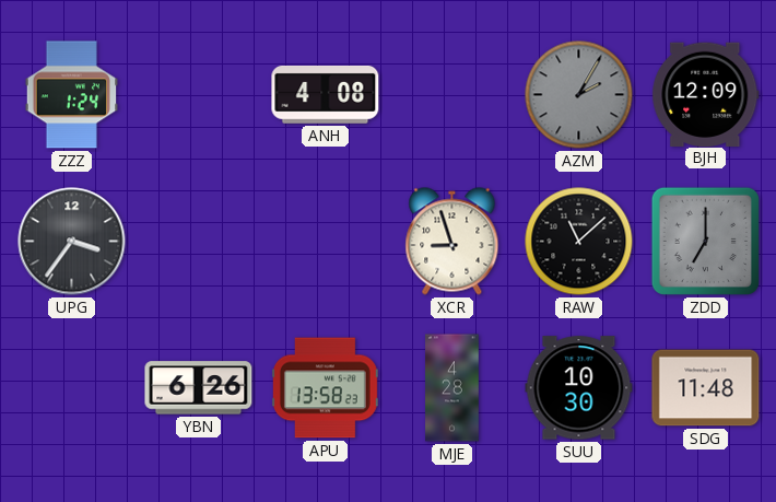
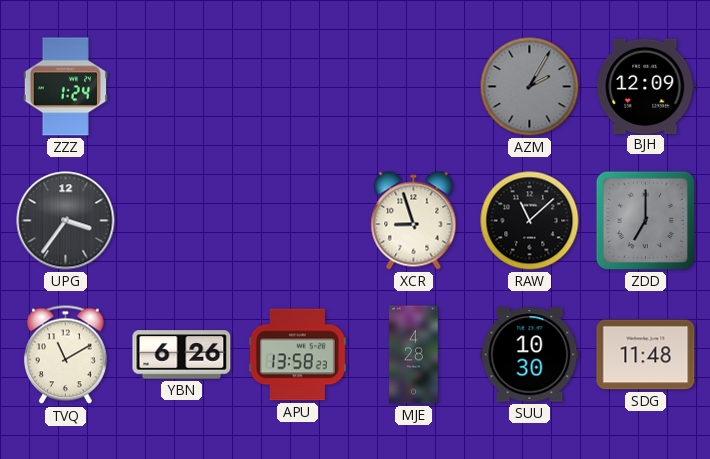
ANH: 4:08 -> none
TVQ: none -> 11:10
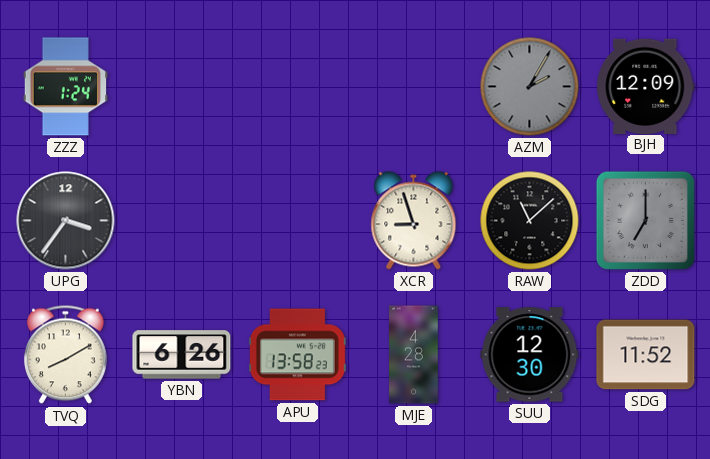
TVQ: 11:10 -> 8:10
SUU: 10:30 -> 12:30
SDG: 11:48 -> 11:52
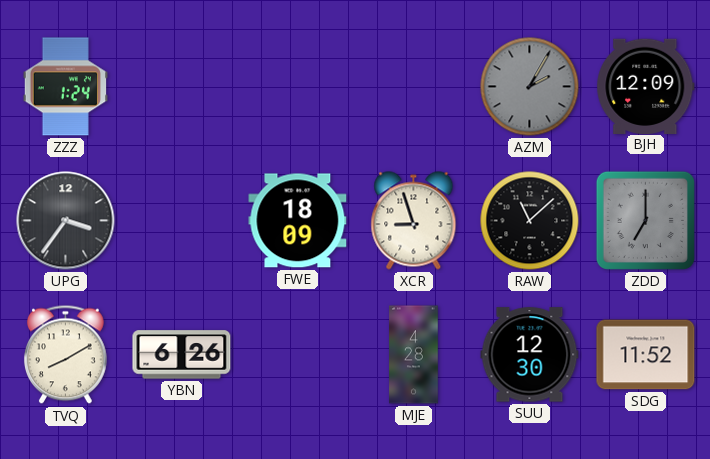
FWE: none -> 18:09
APU: 13:58 -> none
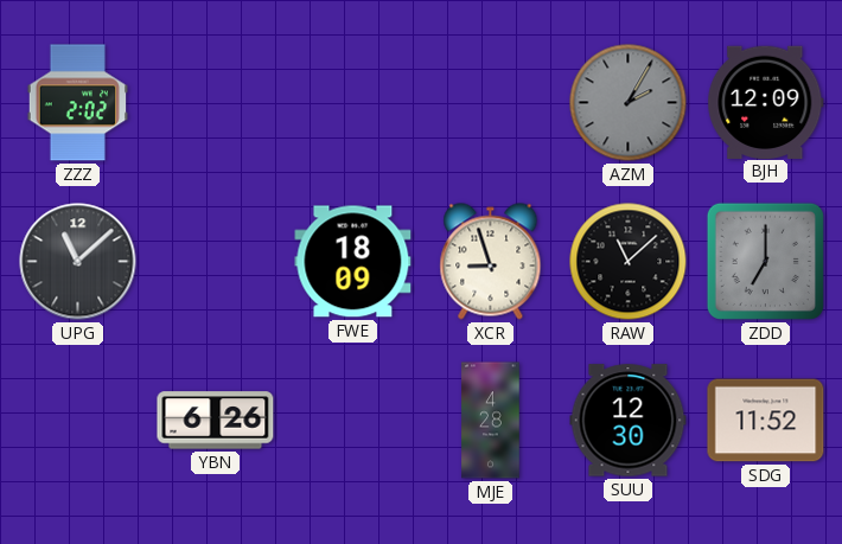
ZZZ: 1:24 -> 2:02
UPG: 3:36 -> 11:08
TVQ: 8:10 -> none
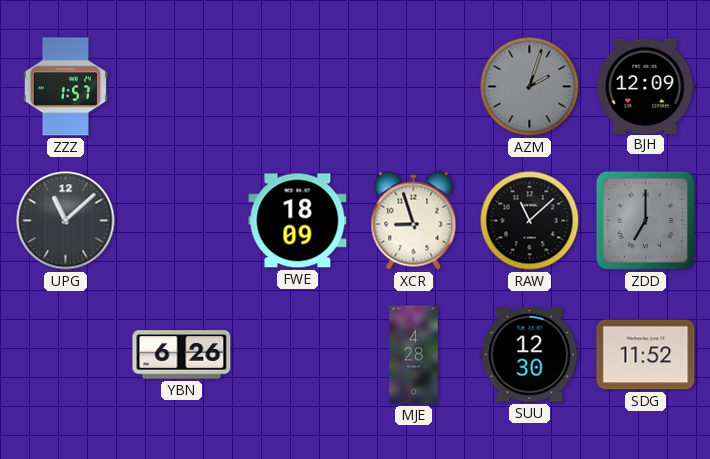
ZZZ: 2:02 -> 1:57
AZM: 2:05 -> 2:03
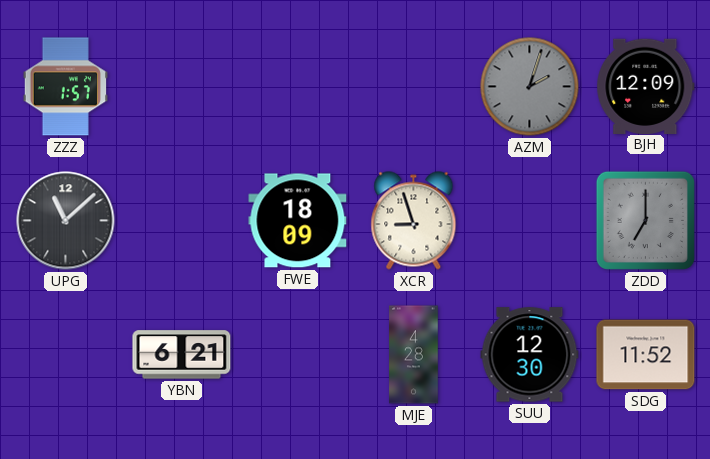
RAW: 11:08 -> none
YBN: 6:26 -> 6:21
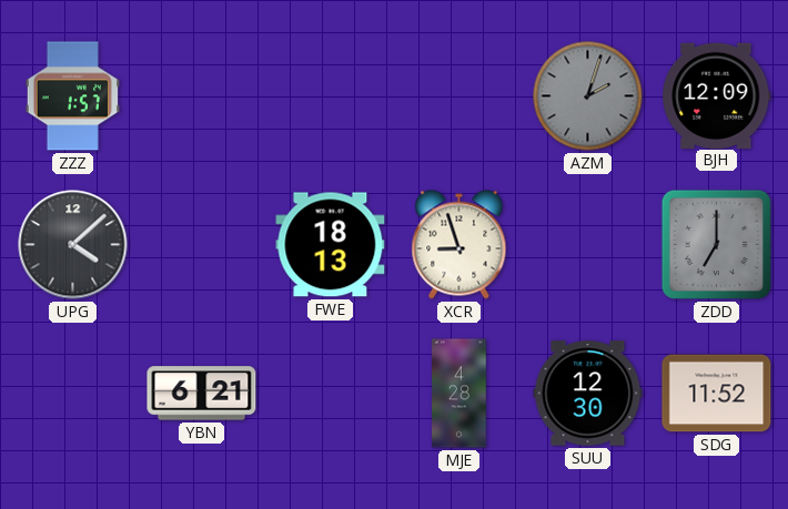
UPG: 11:08 -> 4:08
FWE: 18:09 -> 18:13
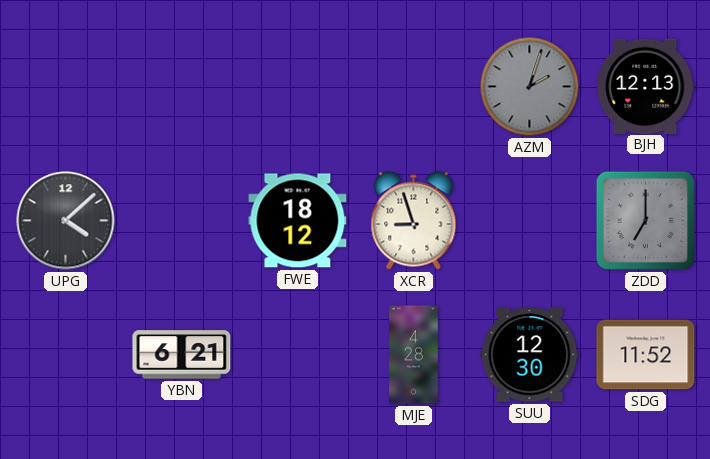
ZZZ: 1:57 -> none
BJH: 12:09 -> 12:13
FWE: 18:13 -> 18:12
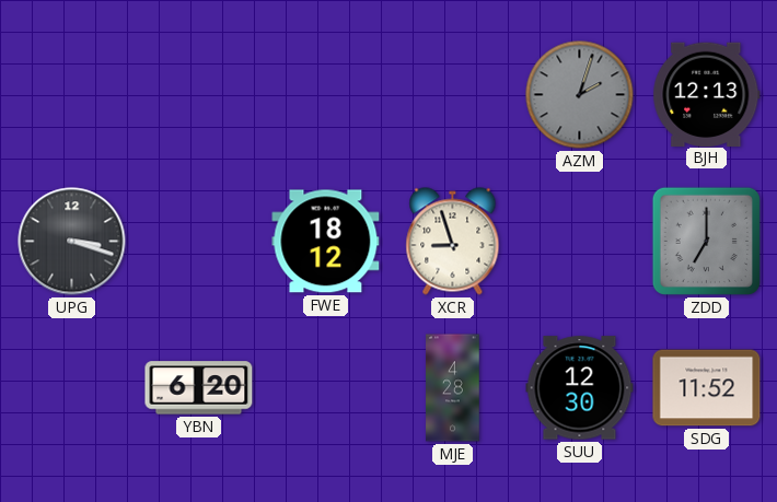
UPG: 4:08 -> 3:18
YBN: 6:21 -> 6:20
